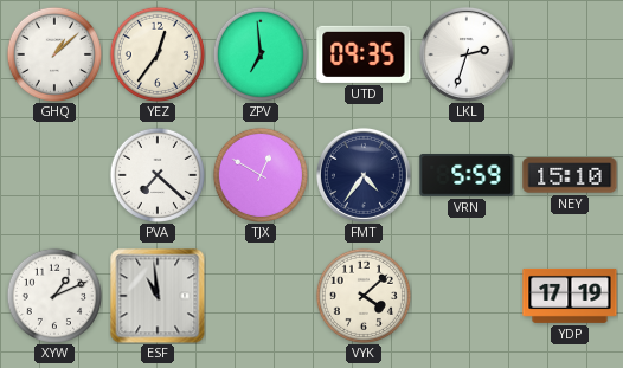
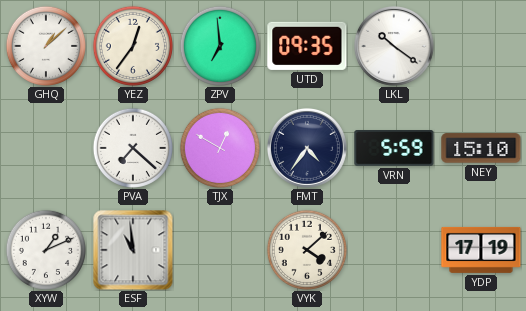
LKL: 2:33 -> 10:21
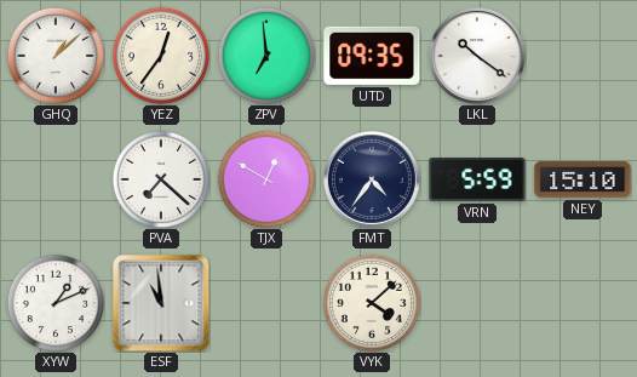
YDP: 17:19 -> none
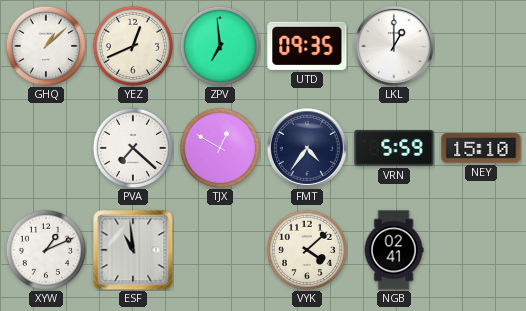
YEZ: 12:36 -> 12:41
LKL: 10:21 -> 1:00
NGB: none -> 02:41
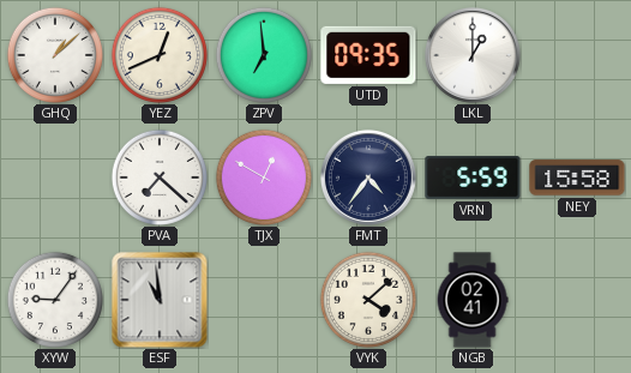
NEY: 15:10 -> 15:58
XYW: 1:11 -> 9:06
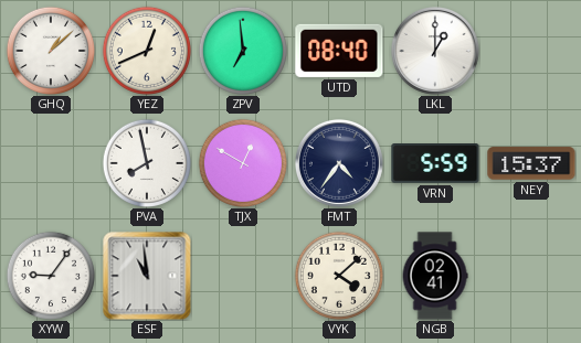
UTD: 09:35 -> 08:40
PVA: 7:22 -> 7:58
NEY: 15:58 -> 15:37
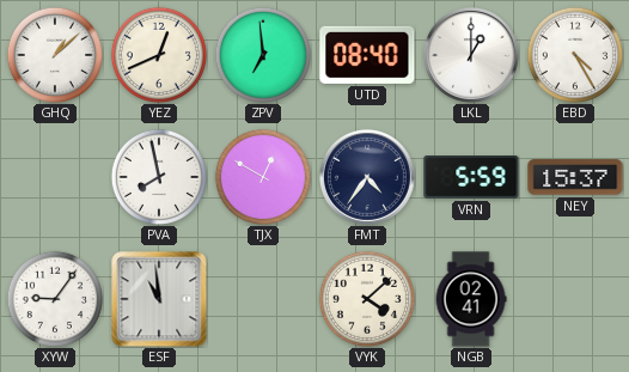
EBD: none -> 4:25
